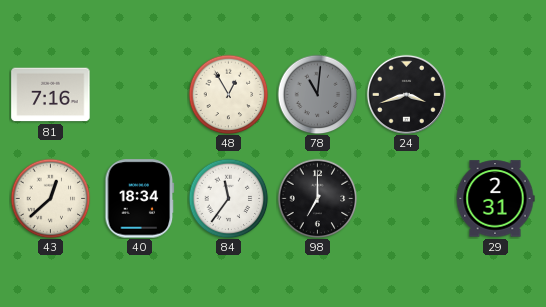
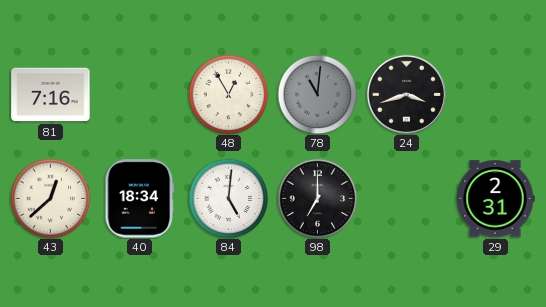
84: 11:36 -> 5:01
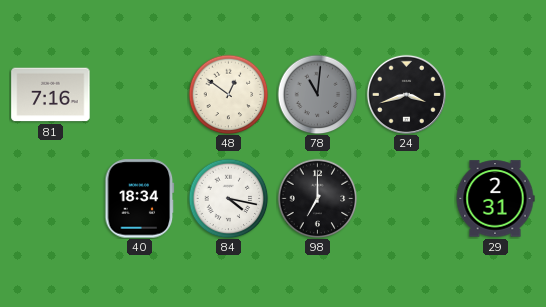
48: 12:55 -> 12:51
43: 12:38 -> none
84: 5:01 -> 4:17
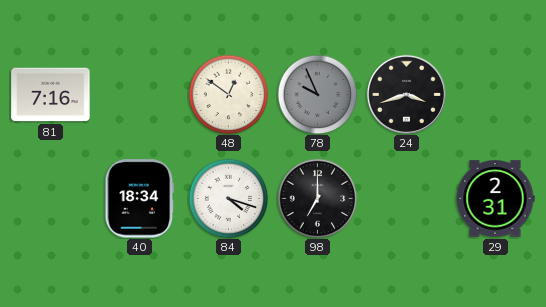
78: 11:01 -> 9:56
84: 4:17 -> 4:18
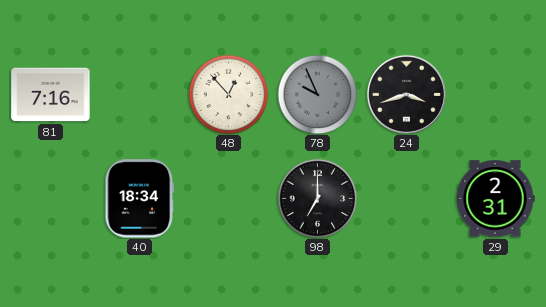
48: 12:51 -> 12:53
84: 4:18 -> none
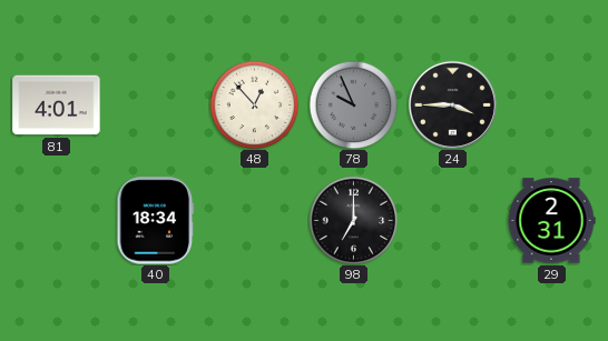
81: 7:16 -> 4:01
24: 3:42 -> 3:45
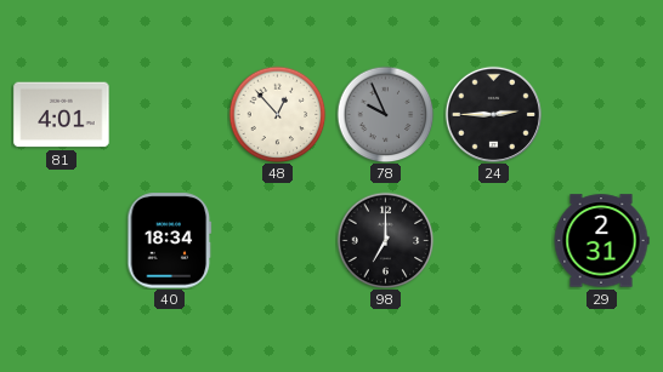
24: 3:45 -> 2:45
